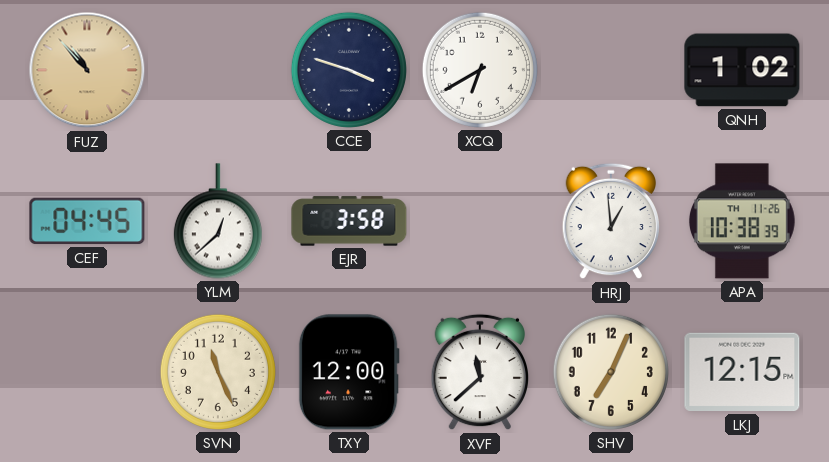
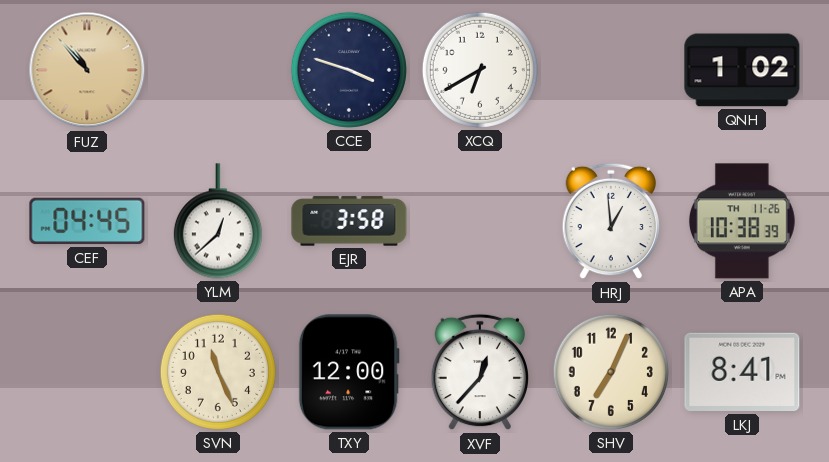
XVF: 11:38 -> 12:37
LKJ: 12:15 -> 8:41
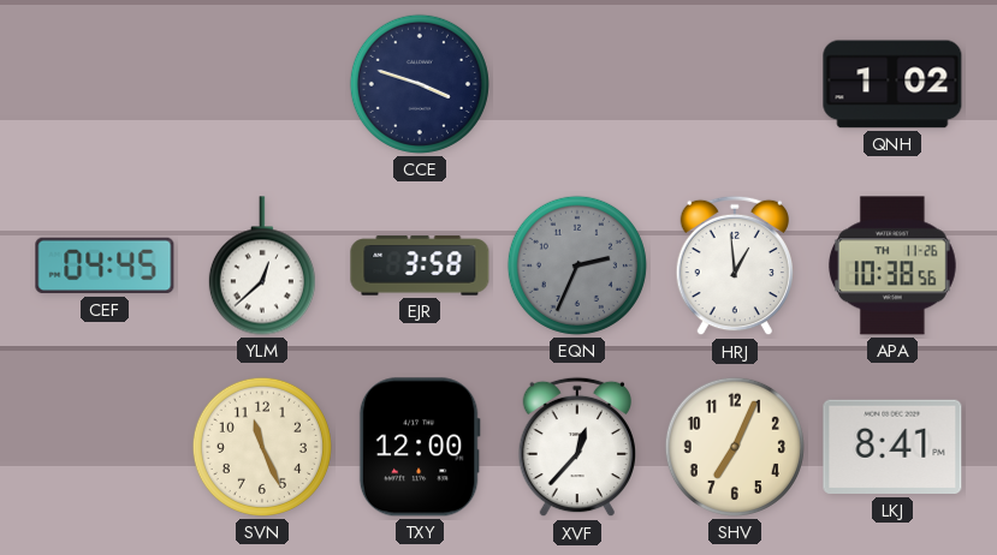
FUZ: 10:53 -> none
XCQ: 6:40 -> none
EQN: none -> 2:34
APA: 10:38:39 -> 10:38:56
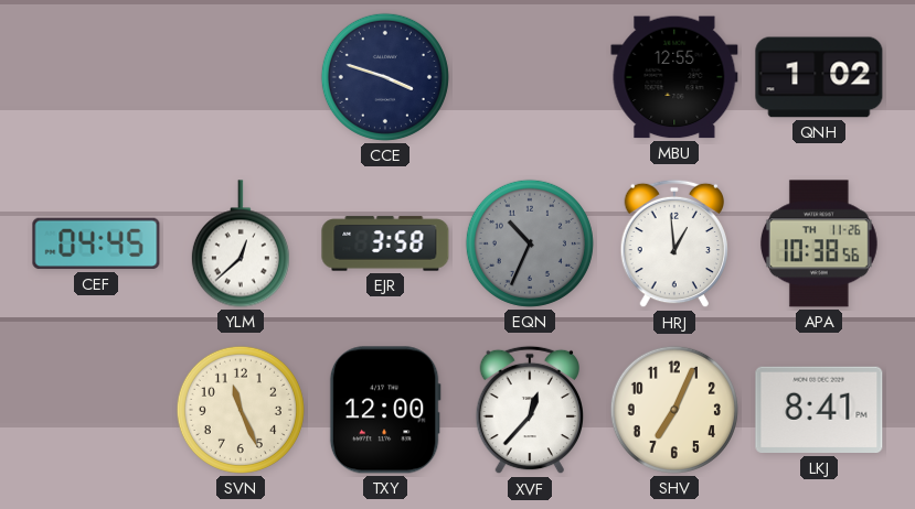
MBU: none -> 12:55
EQN: 2:34 -> 10:34
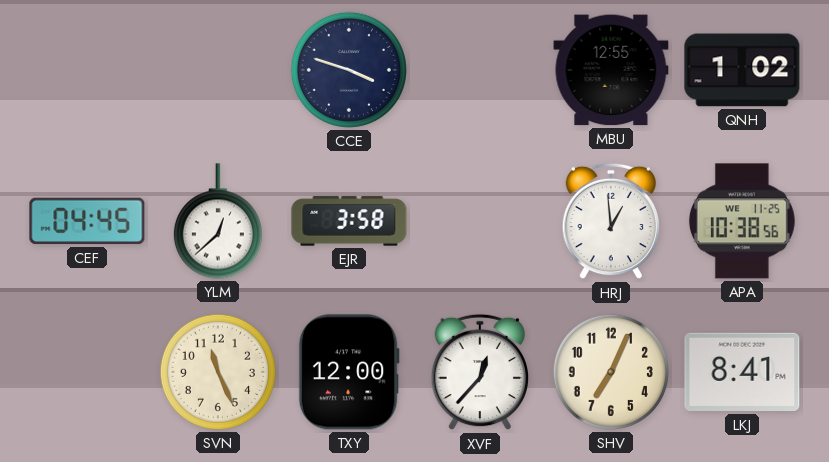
EQN: 10:34 -> none
APA date: TH 11-26 -> WE 11-25
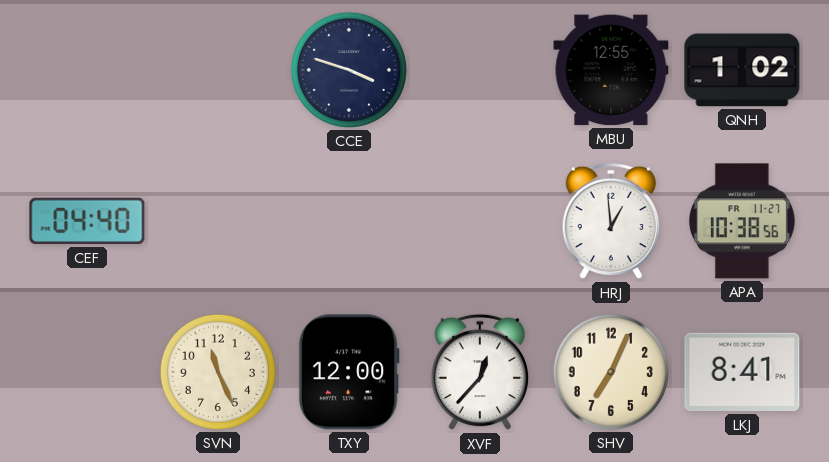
CEF: 04:45 -> 04:40
YLM: 12:38 -> none
EJR: 3:58 -> none
APA date: WE 11-25 -> FR 11-27
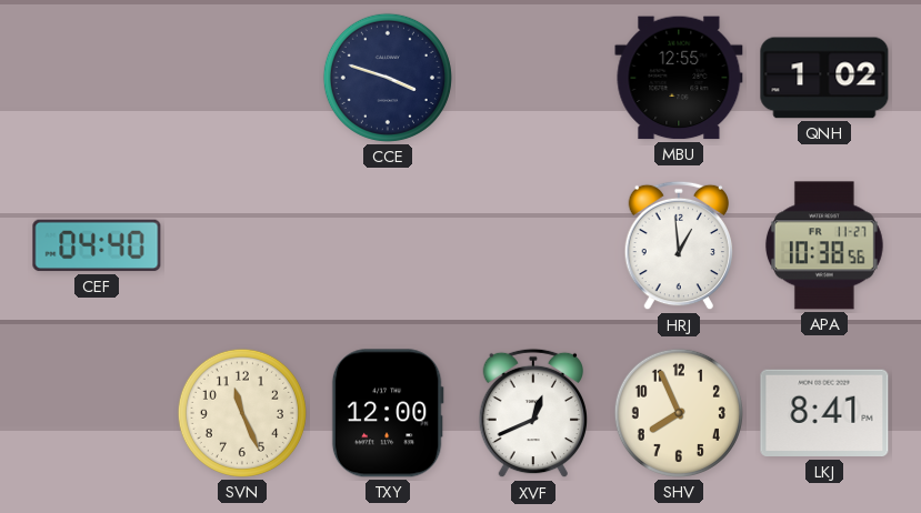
XVF: 12:37 -> 12:41
SHV: 7:04 -> 7:56
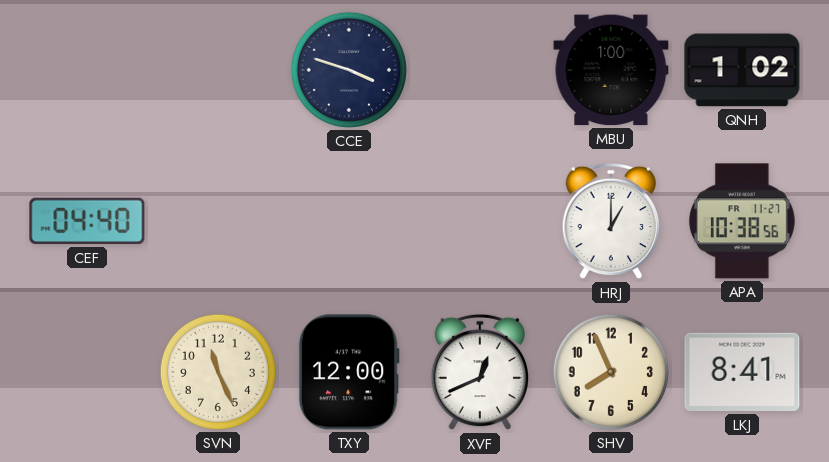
MBU: 12:55 -> 1:00
HRJ: 12:59 -> 1:00
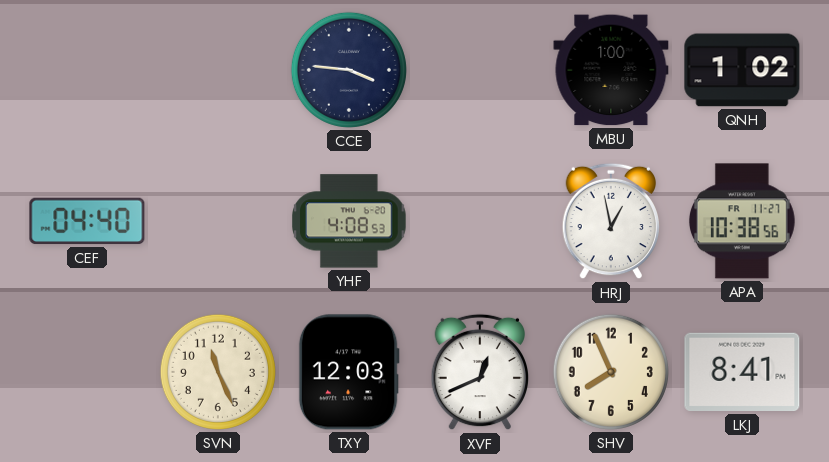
CCE: 3:48 -> 3:46
YHF: none -> 4:08
HRJ: 1:00 -> 12:58
TXY: 12:00 -> 12:03
